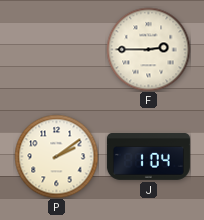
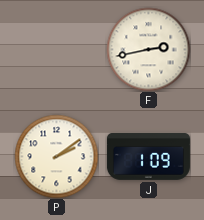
F: 2:45 -> 2:43
J: 1:04 -> 1:09
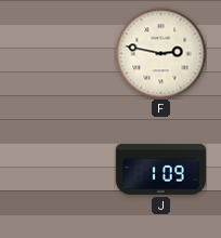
F: 2:43 -> 2:47
P: 2:09 -> none
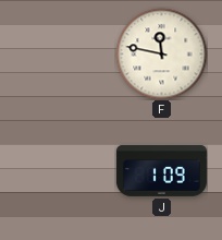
F: 2:47 -> 11:47
